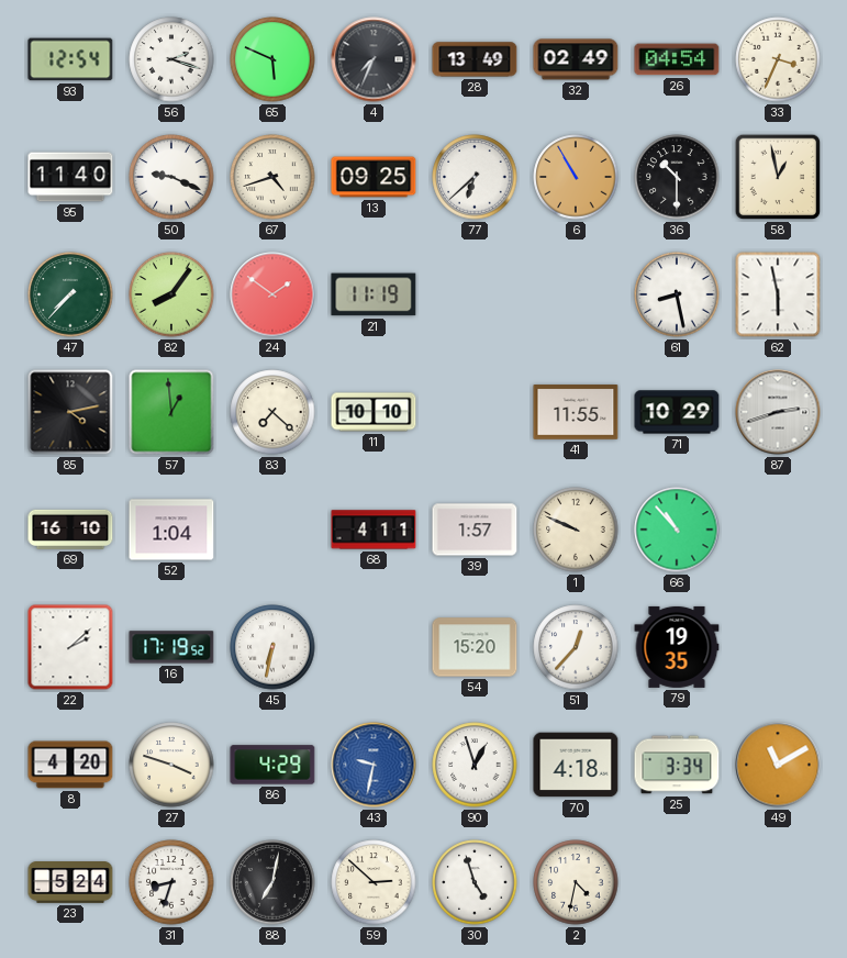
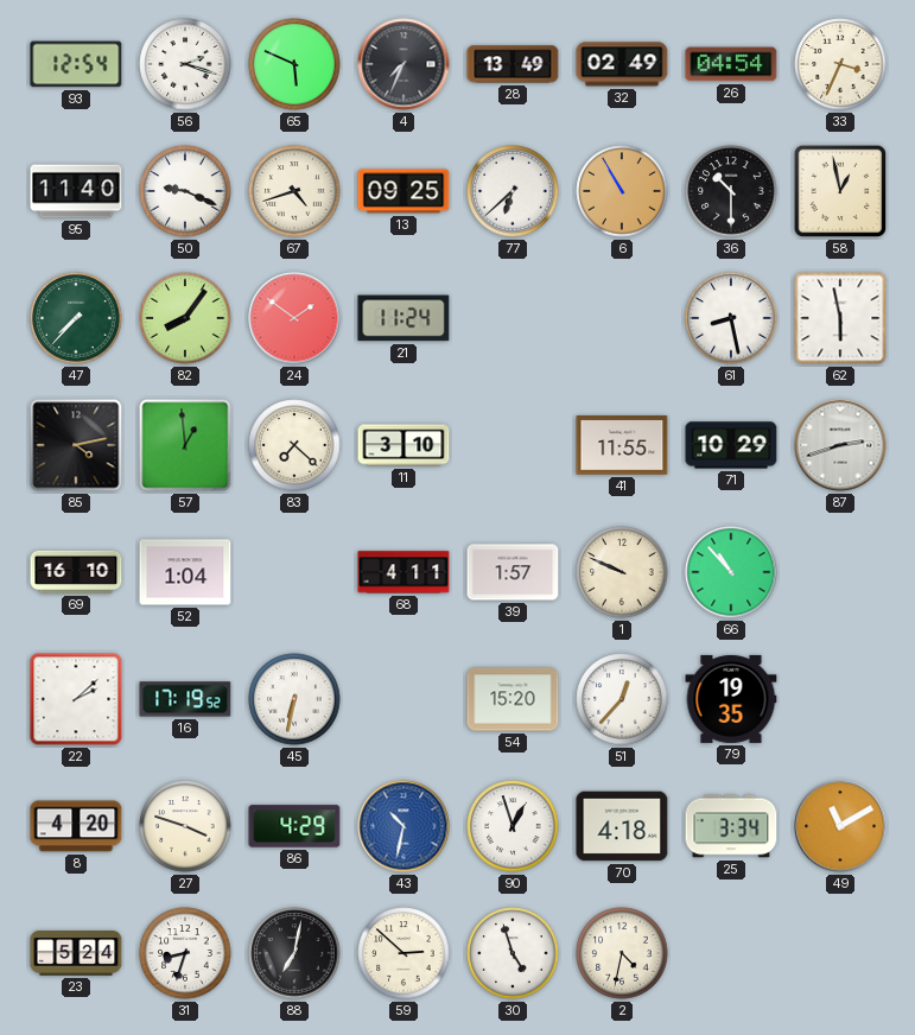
21: 11:19 -> 11:24
11: 10:10 -> 3:10
43: 9:32 -> 10:32
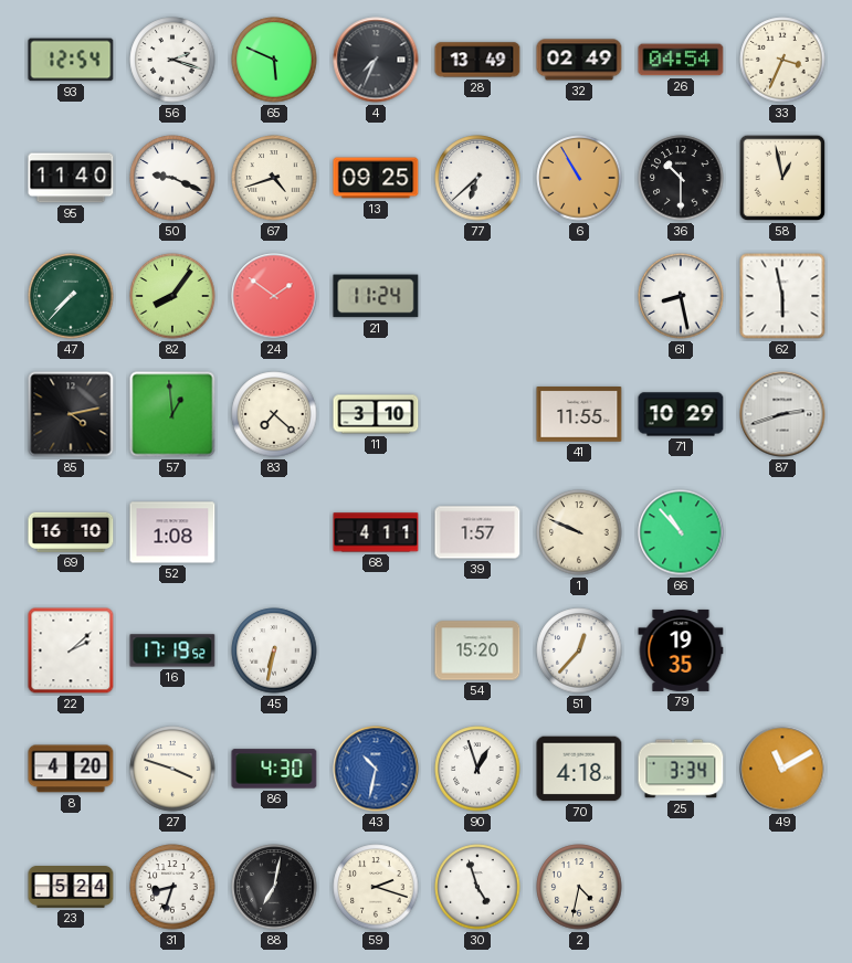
52: 1:04 -> 1:08
86: 4:29 -> 4:30
59: 2:52 -> 2:18
